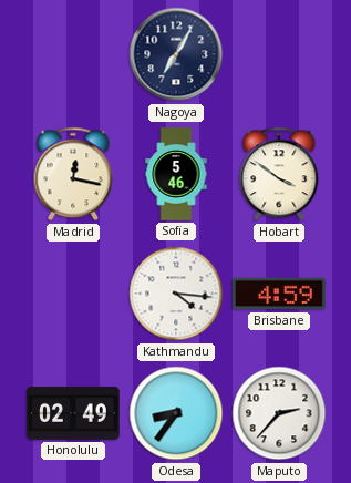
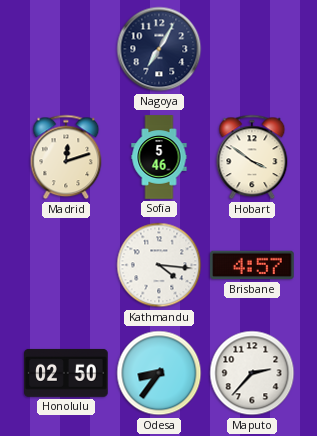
Madrid: 12:17 -> 12:12
Brisbane: 4:59 -> 4:57
Honolulu: 02:49 -> 02:50
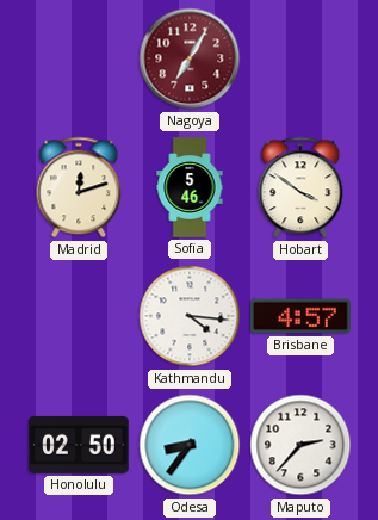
Nagoya dial: navy -> burgundy
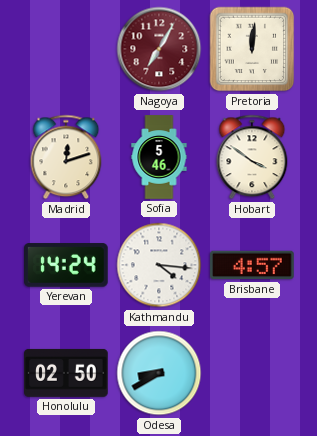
Pretoria: none -> 12:01
Yerevan: none -> 14:24
Odesa: 8:36 -> 8:40
Maputo: 2:37 -> none
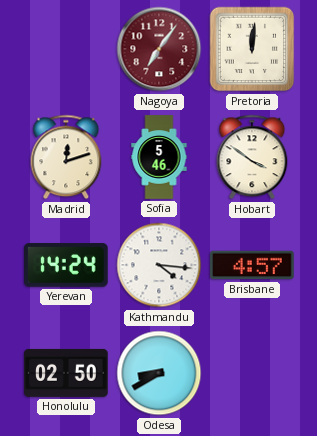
Nagoya: 7:05 -> 7:06
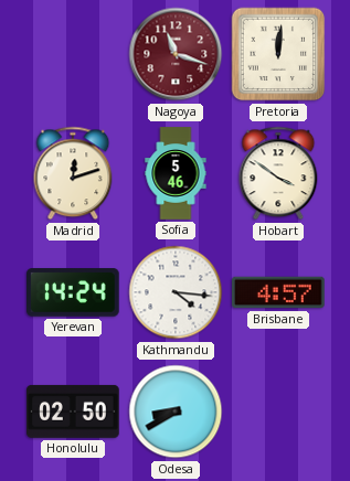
Nagoya: 7:06 -> 11:18
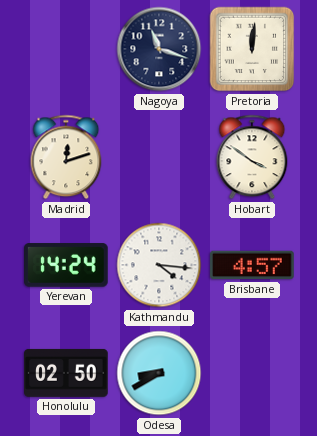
Nagoya dial: burgundy -> navy
Sofia: 5:46 -> none
